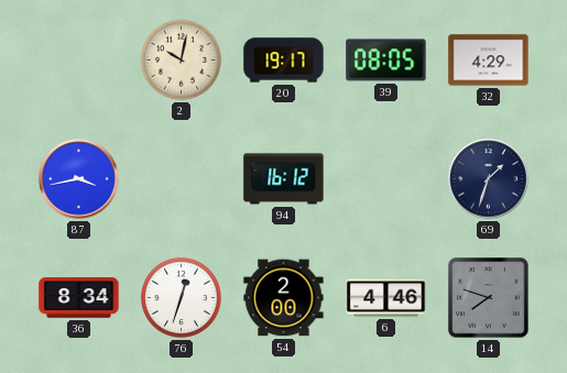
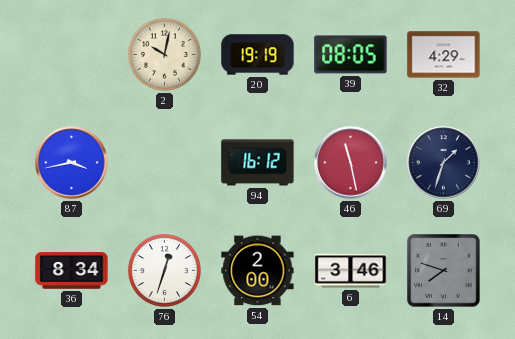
20: 19:17 -> 19:19
46: none -> 11:28
6: 4:46 -> 3:46
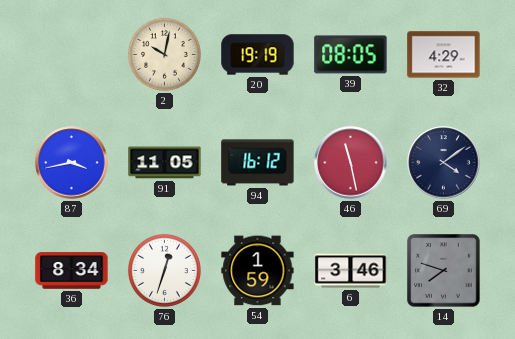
91: none -> 11:05
69: 1:33 -> 4:09
54: 2:00 -> 1:59
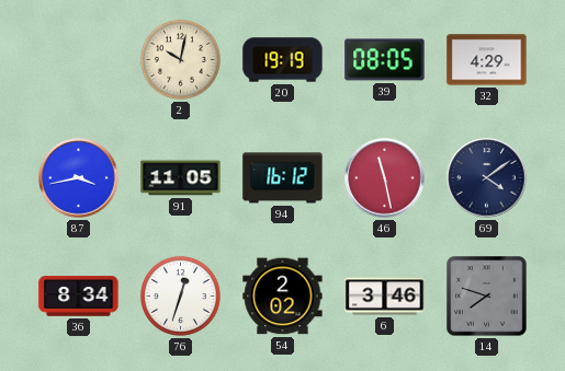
54: 1:59 -> 2:02
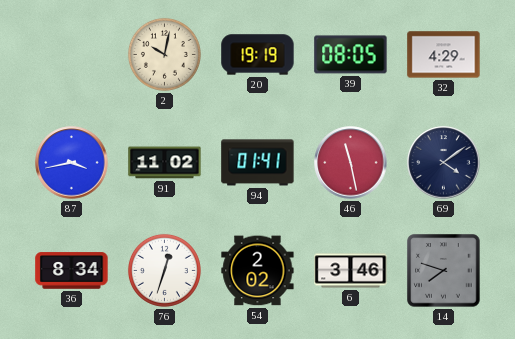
91: 11:05 -> 11:02
94: 16:12 -> 01:41
